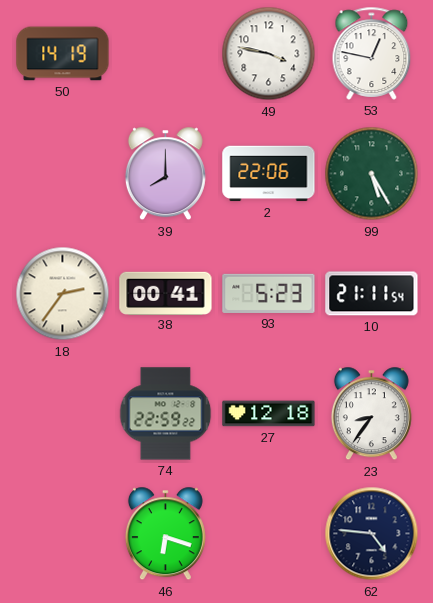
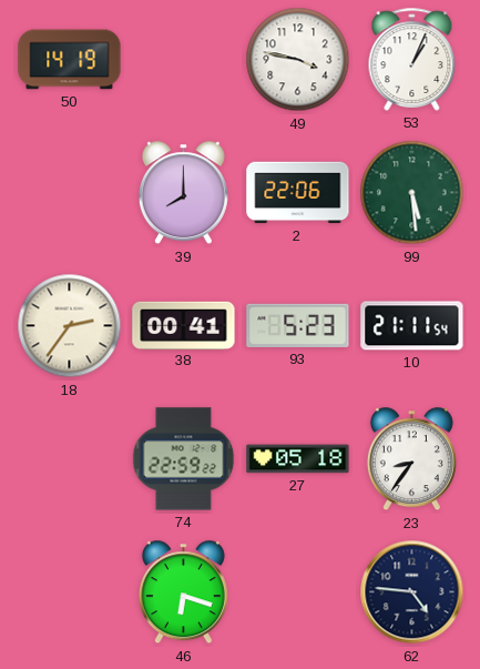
53: 12:47 -> 1:04
99: 5:25 -> 5:29
27: 12:18 -> 05:18
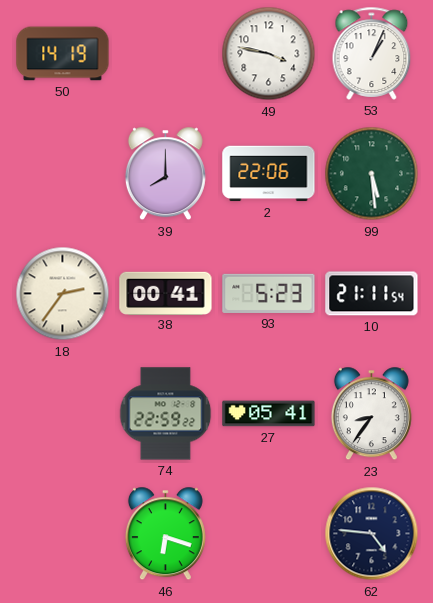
27: 05:18 -> 05:41
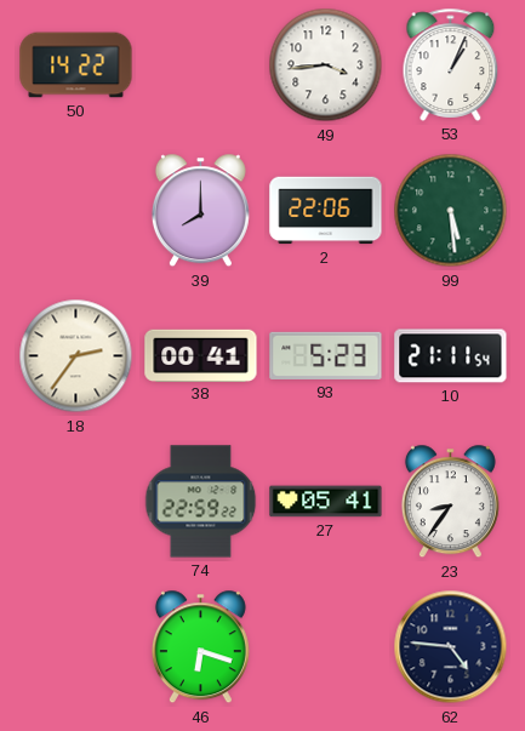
50: 14:19 -> 14:22
49: 3:47 -> 3:44
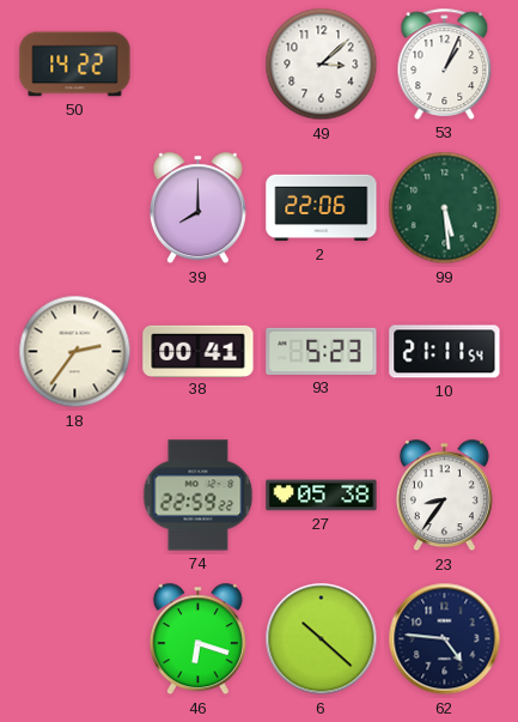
49: 3:44 -> 3:08
27: 05:41 -> 05:38
6: none -> 10:22
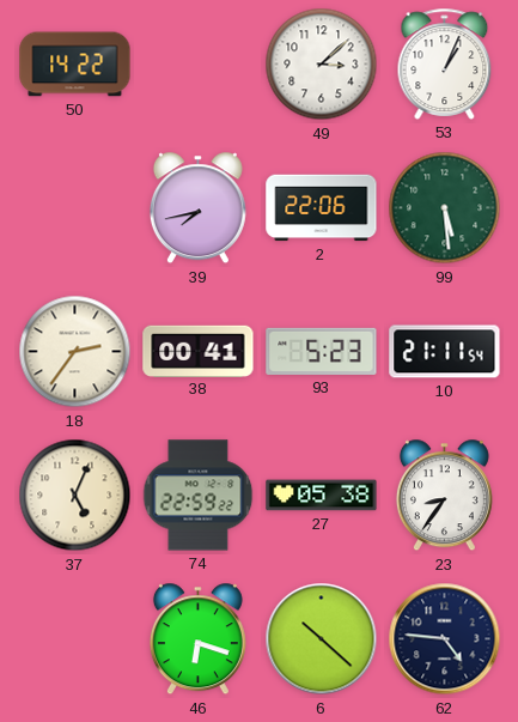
39: 8:00 -> 7:43
37: none -> 5:04
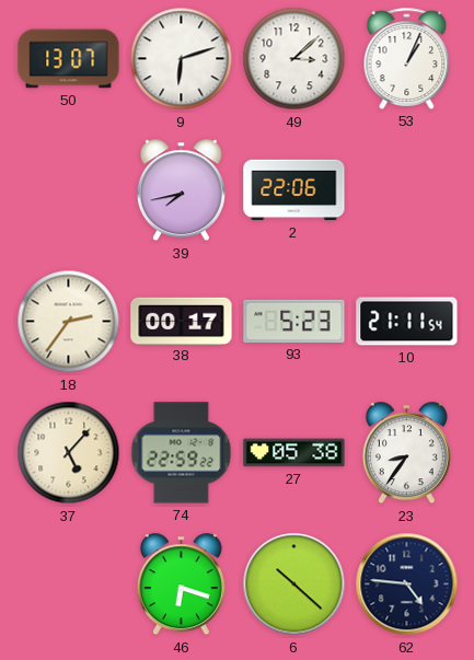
50: 14:22 -> 13:07
9: none -> 6:12
99: 5:29 -> none
38: 00:41 -> 00:17
37: 5:04 -> 5:07
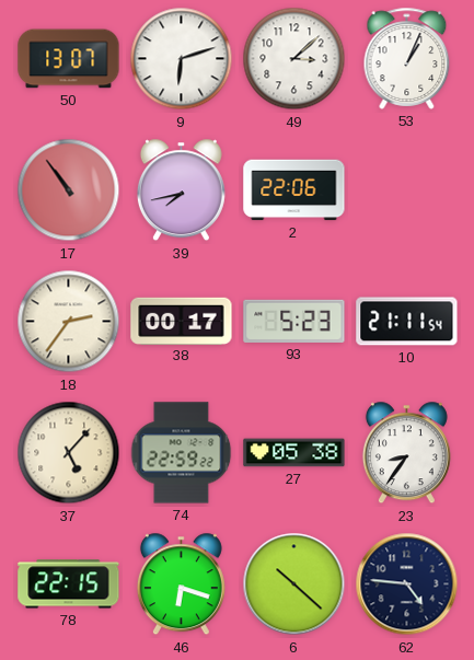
17: none -> 10:54
78: none -> 22:15
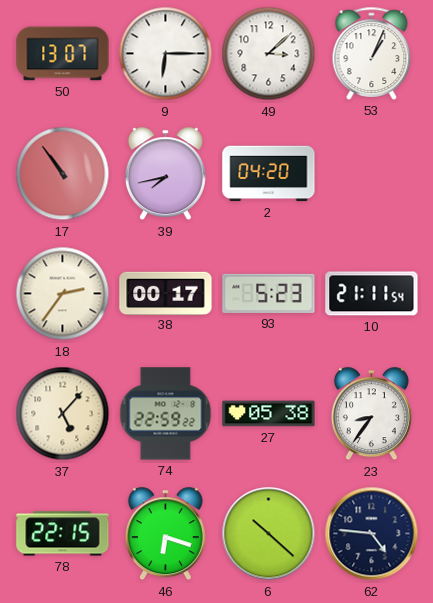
9: 6:12 -> 6:15
2: 22:06 -> 04:20
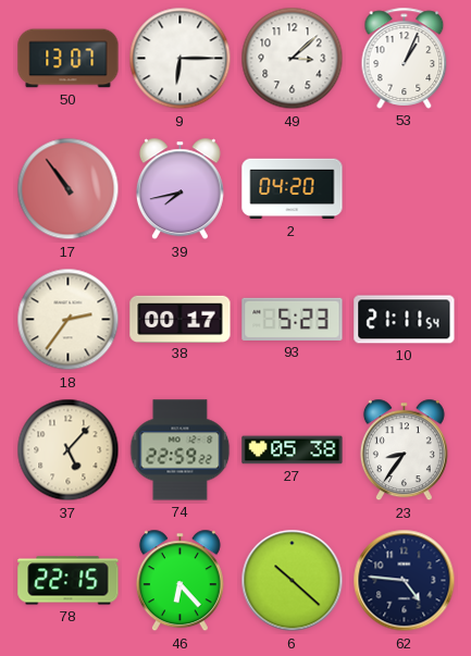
46: 6:18 -> 6:23
